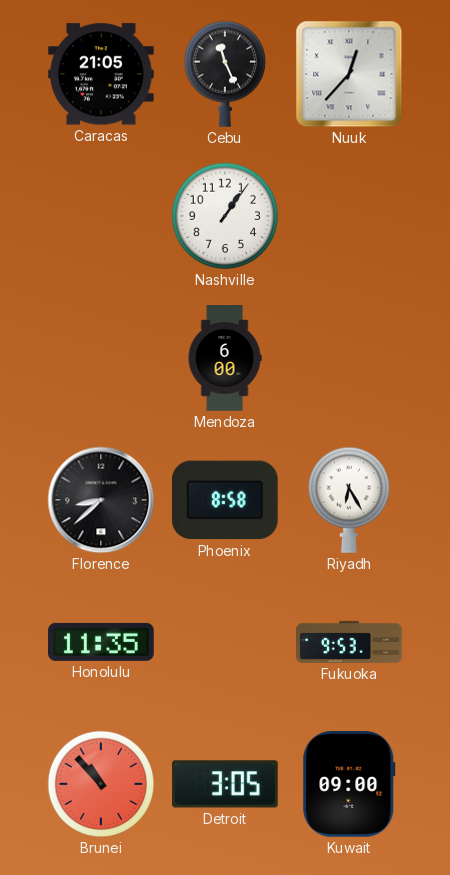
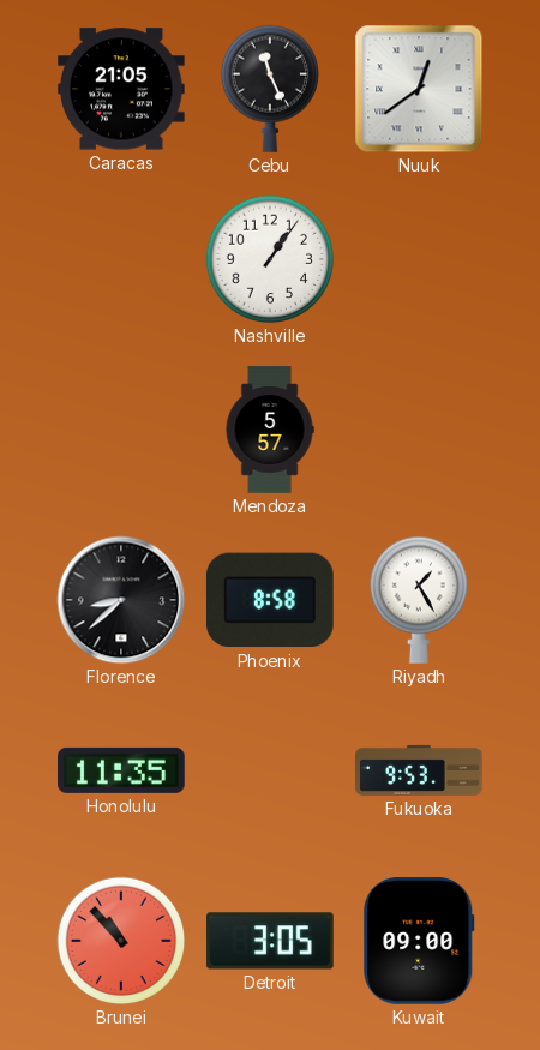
Nuuk: 12:37 -> 12:39
Mendoza: 6:00 -> 5:57
Riyadh: 6:25 -> 1:25
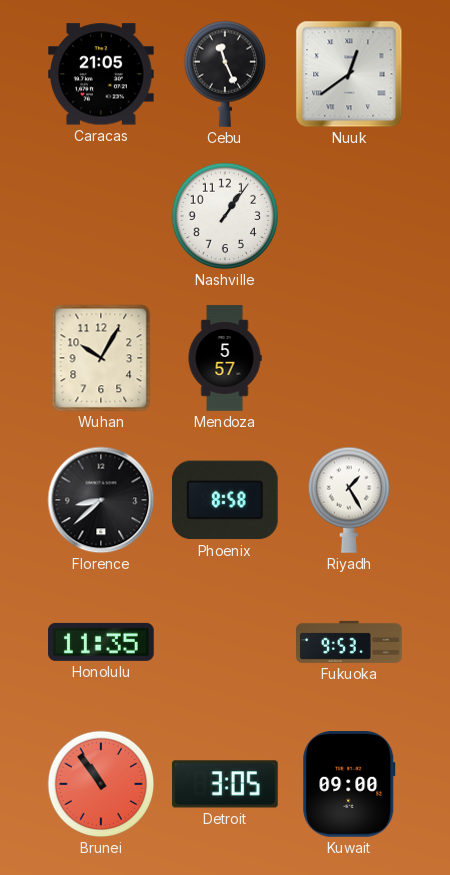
Wuhan: none -> 10:05
Brunei: 10:53 -> 10:54
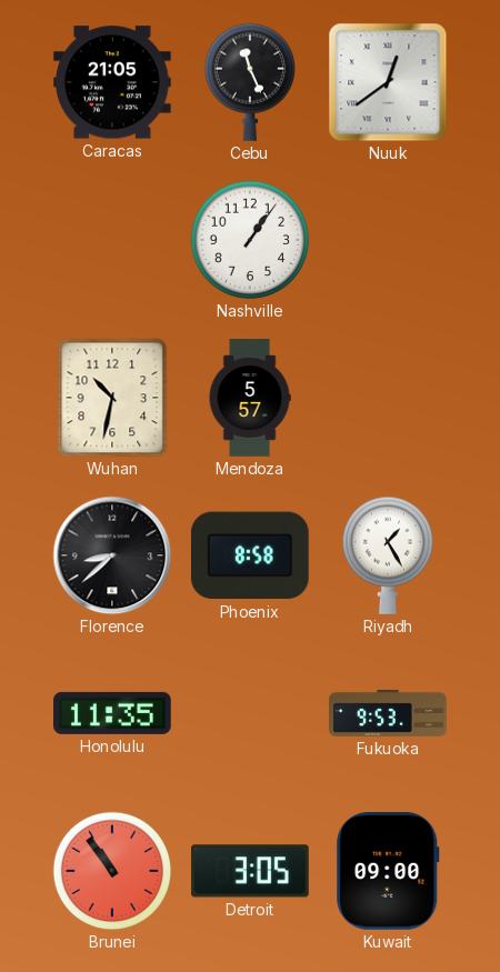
Wuhan: 10:05 -> 10:32
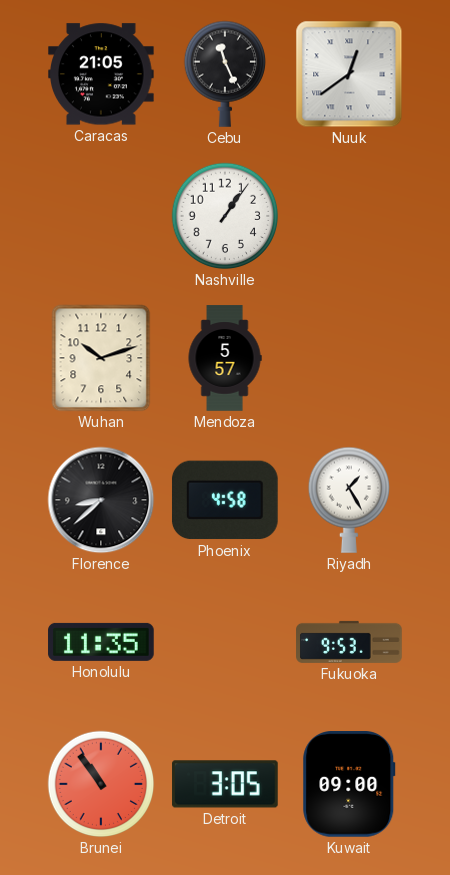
Wuhan: 10:32 -> 10:12
Phoenix: 8:58 -> 4:58
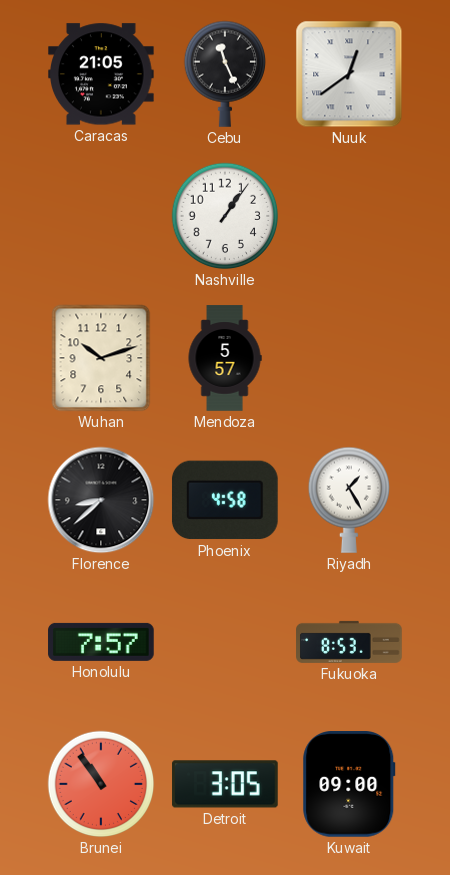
Honolulu: 11:35 -> 7:57
Fukuoka: 9:53 -> 8:53
